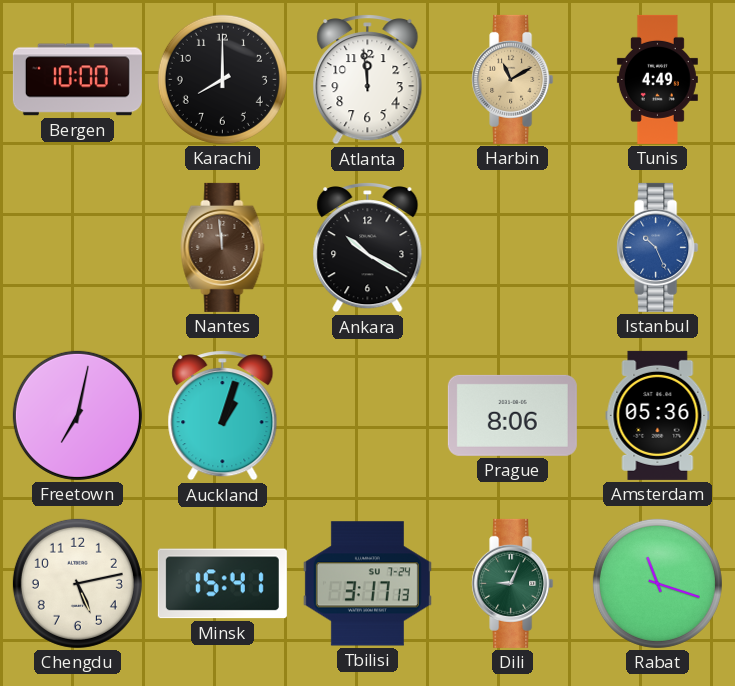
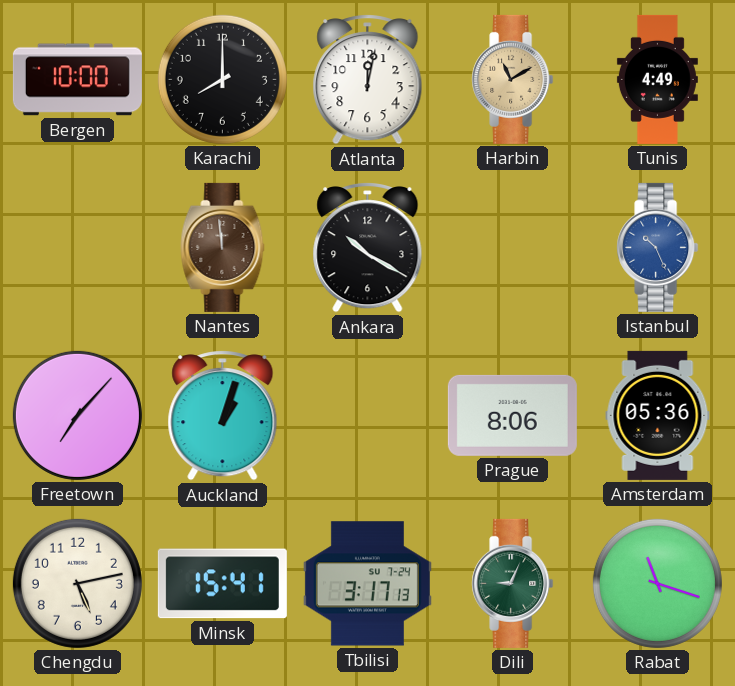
Atlanta: 11:59 -> 12:02
Freetown: 7:02 -> 7:07
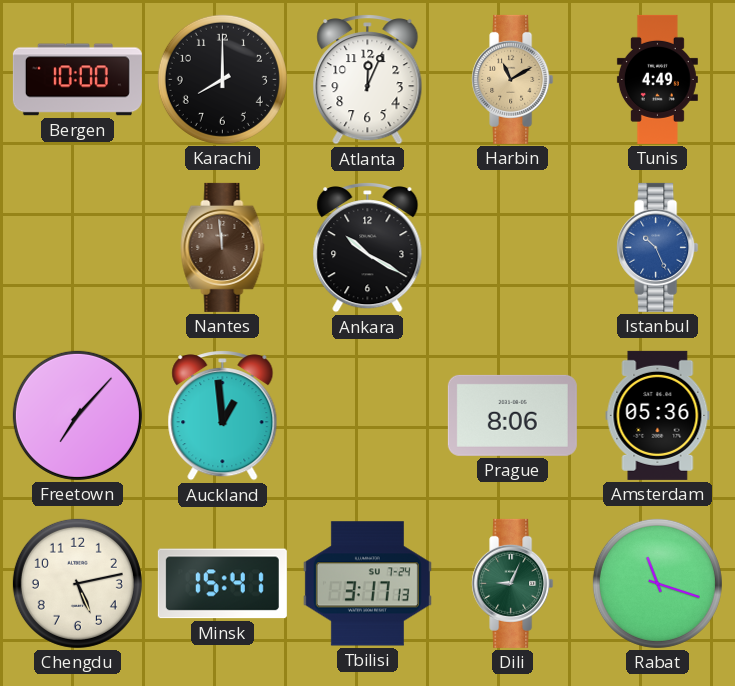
Atlanta: 12:02 -> 12:04
Auckland: 1:03 -> 12:59
